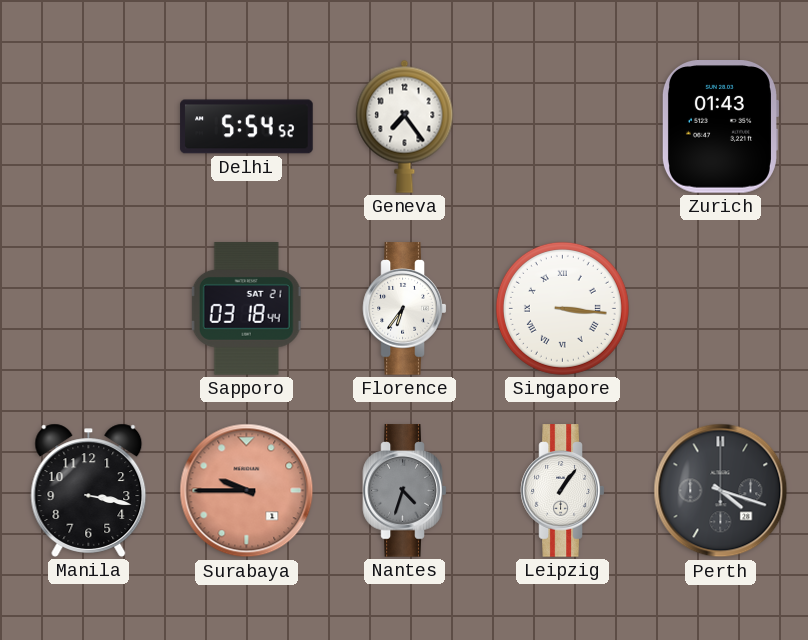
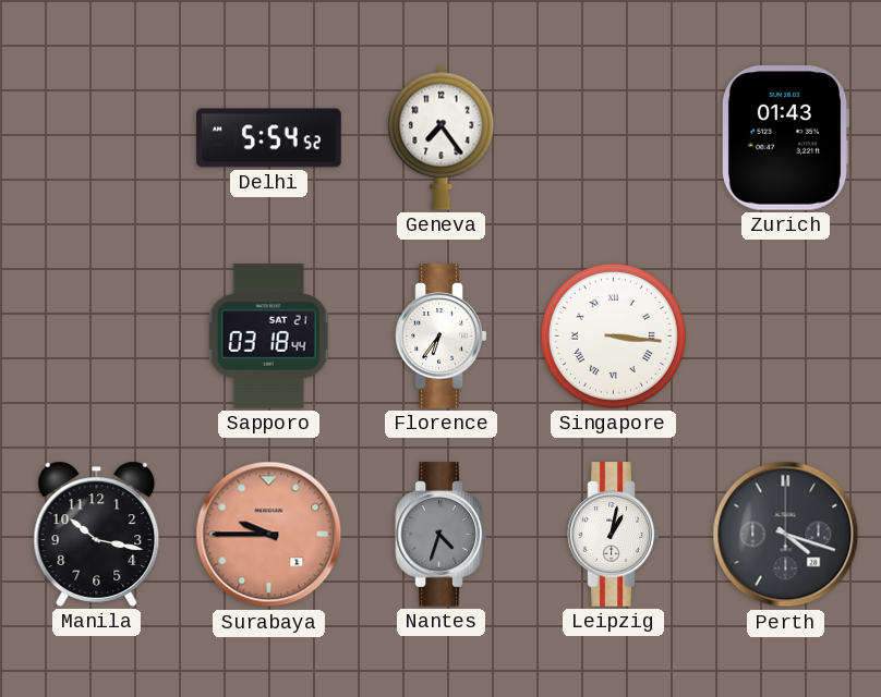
Manila: 3:17 -> 10:17
Leipzig: 1:06 -> 1:02
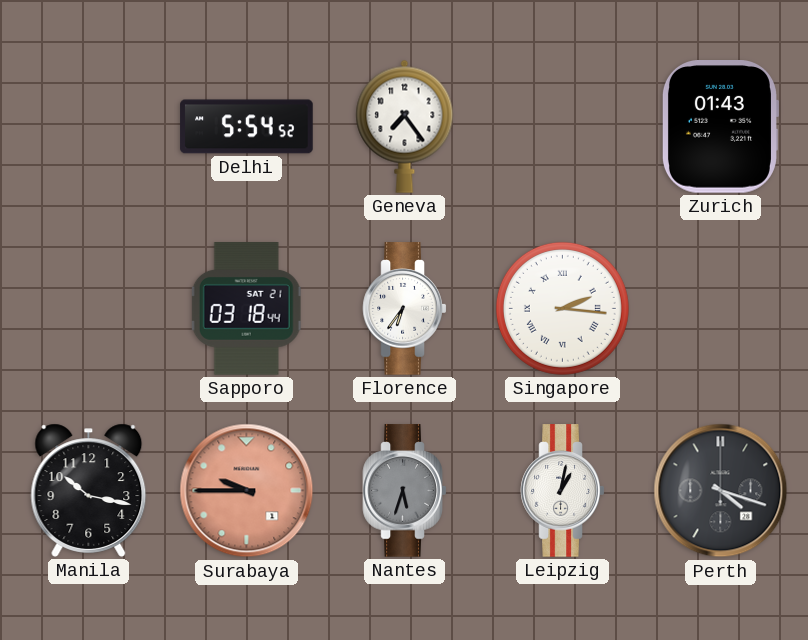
Singapore: 3:16 -> 2:16
Nantes: 4:33 -> 5:33
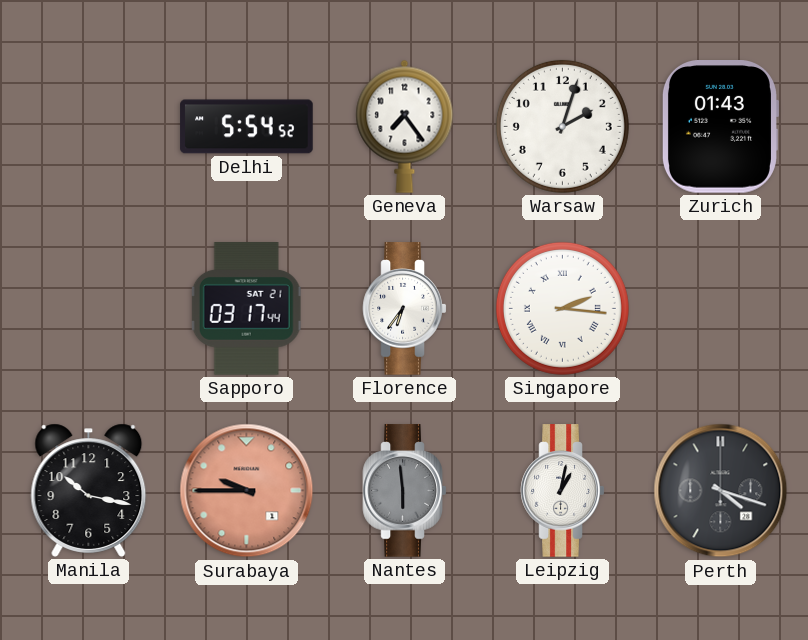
Warsaw: none -> 2:03
Sapporo: 03:18 -> 03:17
Nantes: 5:33 -> 5:59
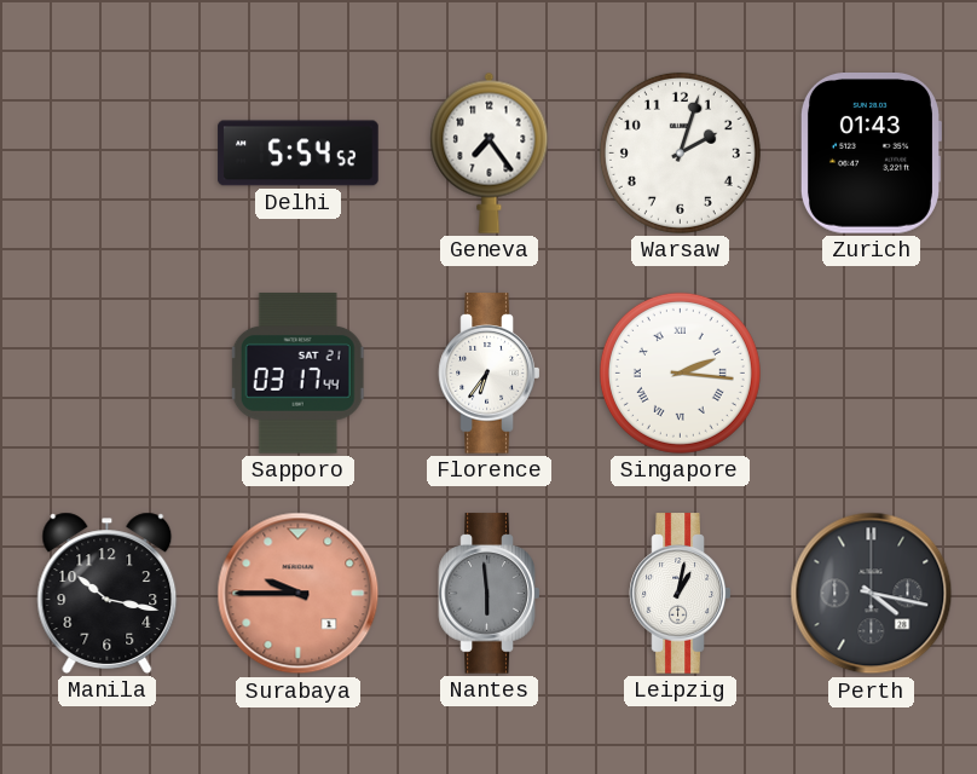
Perth: 4:18 -> 4:17
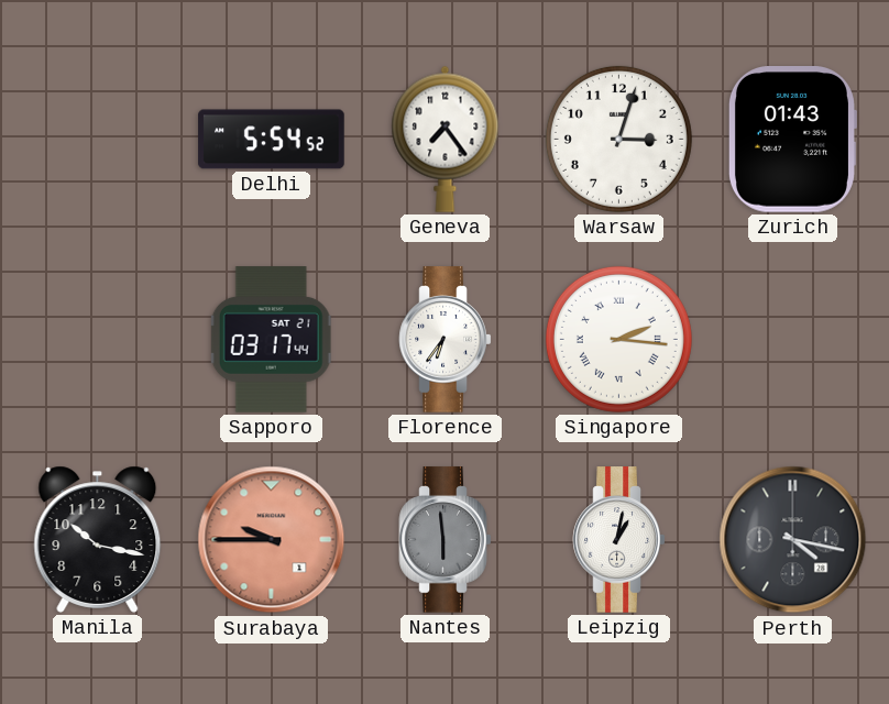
Warsaw: 2:03 -> 3:03
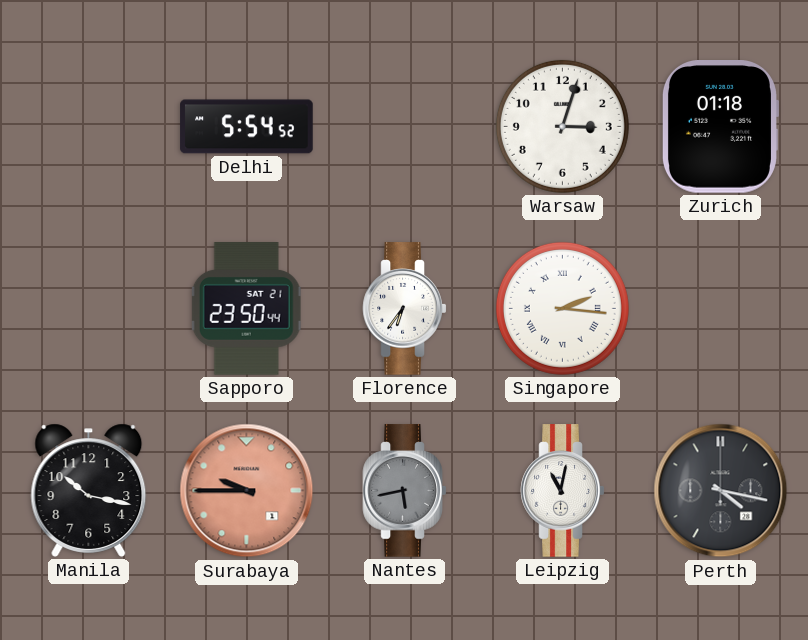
Geneva: 7:24 -> none
Zurich: 01:43 -> 01:18
Sapporo: 03:17 -> 23:50
Nantes: 5:59 -> 5:43
Leipzig: 1:02 -> 11:02
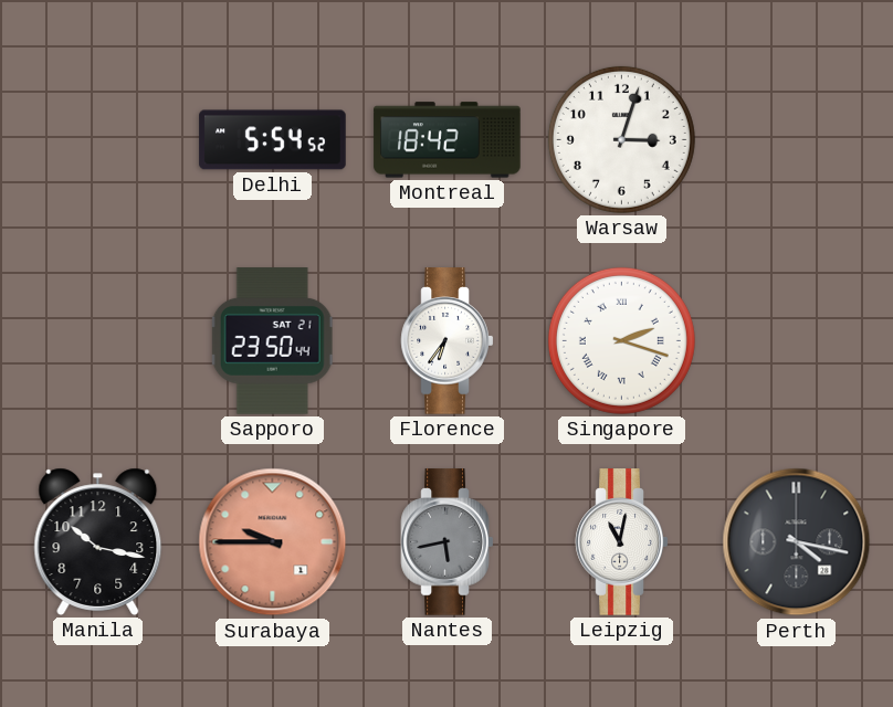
Montreal: none -> 18:42
Zurich: 01:18 -> none
Singapore: 2:16 -> 2:18
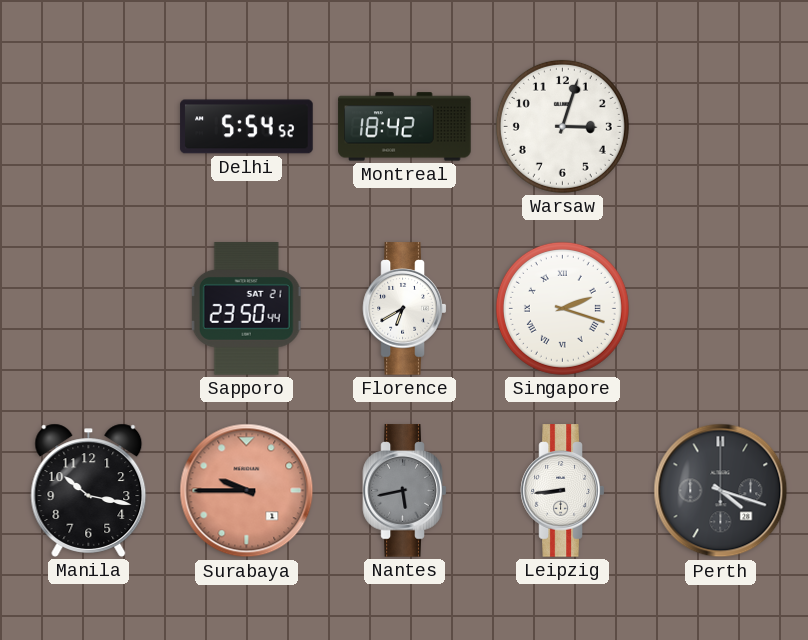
Florence: 6:36 -> 6:40
Leipzig: 11:02 -> 8:44
Perth: 4:17 -> 4:18
